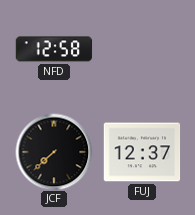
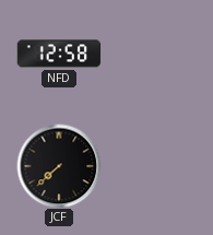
FUJ: 12:37 -> none
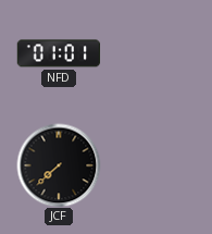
NFD: 12:58 -> 01:01
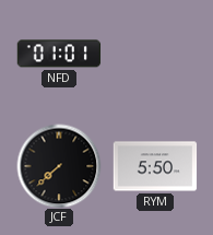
RYM: none -> 5:50
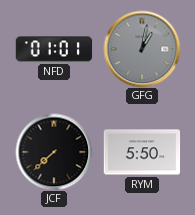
GFG: none -> 1:02
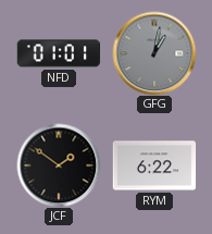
JCF: 7:38 -> 1:51
RYM: 5:50 -> 6:22
